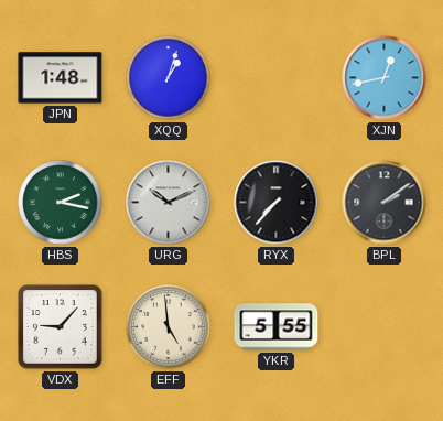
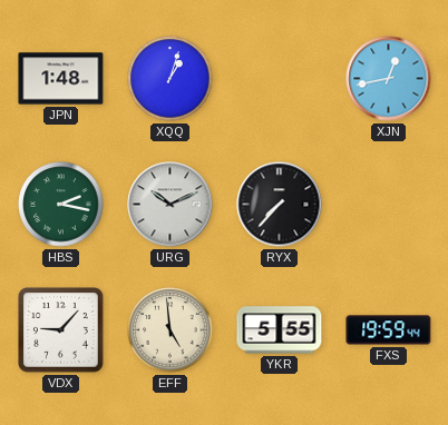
BPL: 2:09 -> none
FXS: none -> 19:59
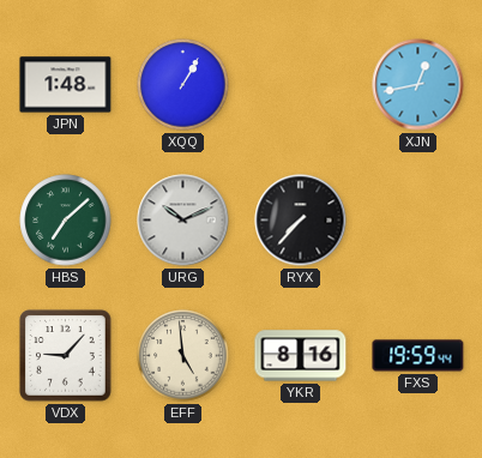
XQQ: 1:03 -> 1:05
HBS: 2:17 -> 7:08
YKR: 5:55 -> 8:16
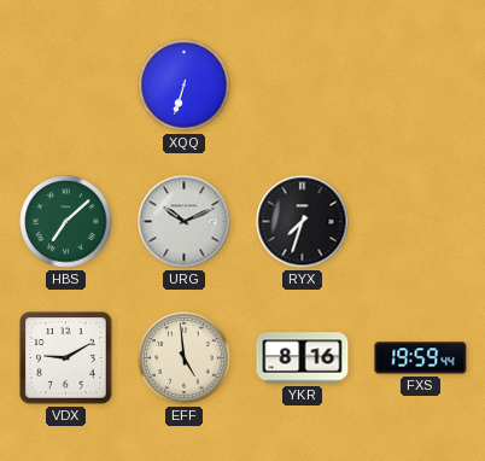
JPN: 1:48 -> none
XQQ: 1:05 -> 6:33
XJN: 12:43 -> none
RYX: 7:37 -> 7:33
VDX: 9:07 -> 9:10
